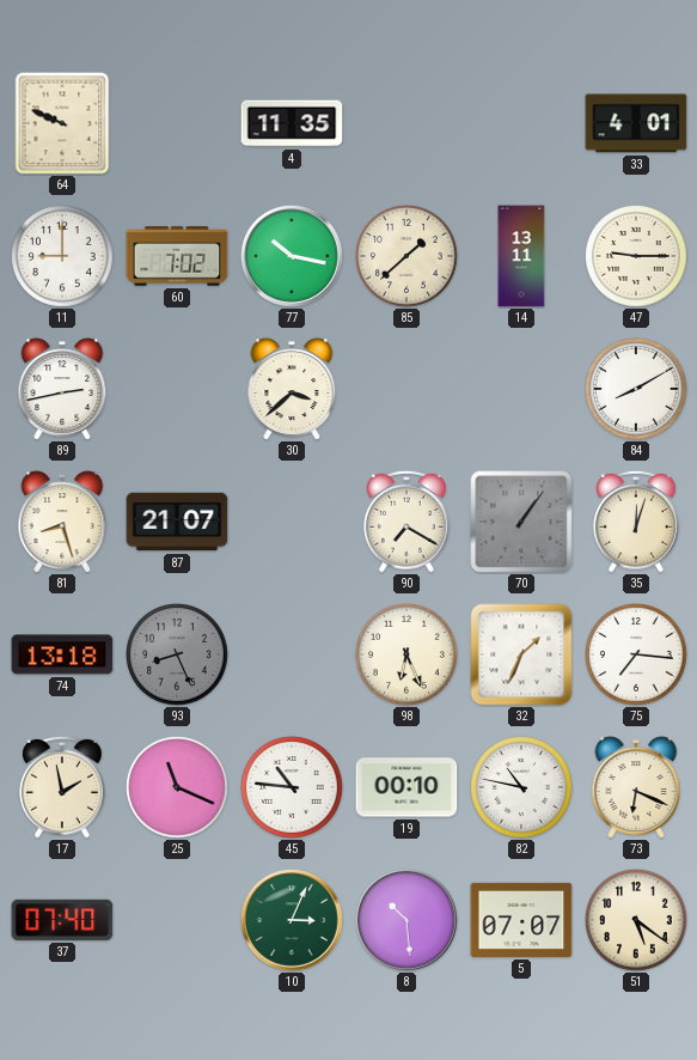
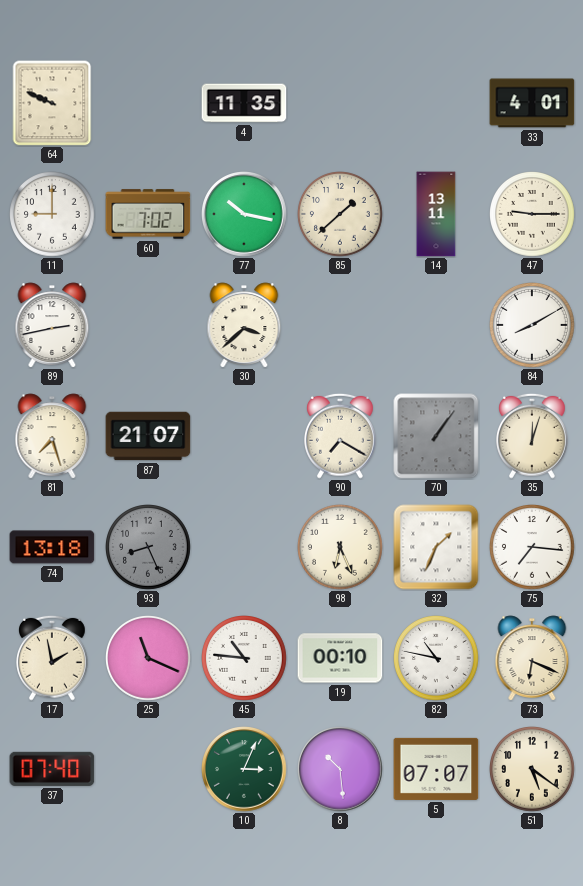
81: 8:27 -> 7:27
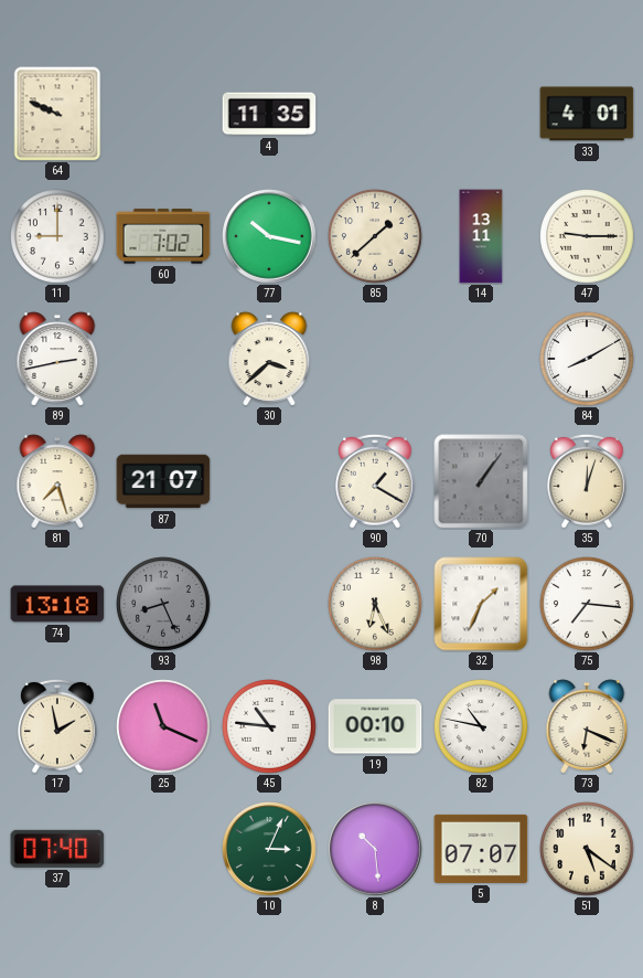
90: 7:20 -> 1:20
